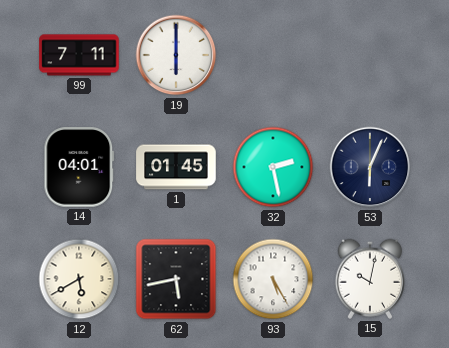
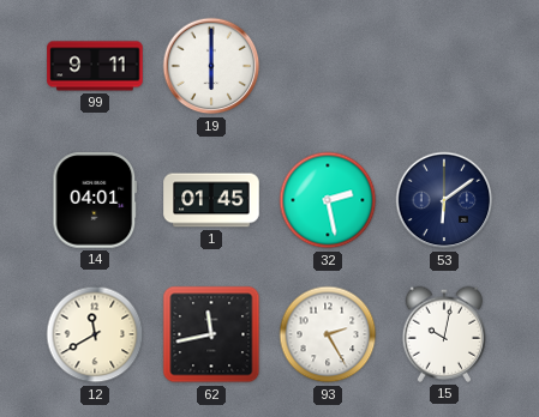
99: 7:11 -> 9:11
53: 6:04 -> 6:09
12: 5:40 -> 11:40
62: 5:43 -> 11:43
93: 5:25 -> 2:25
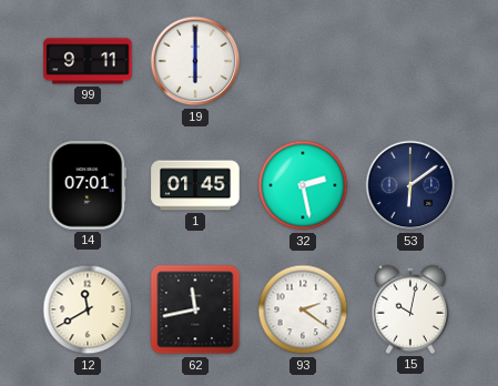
14: 04:01 -> 07:01
93: 2:25 -> 2:21
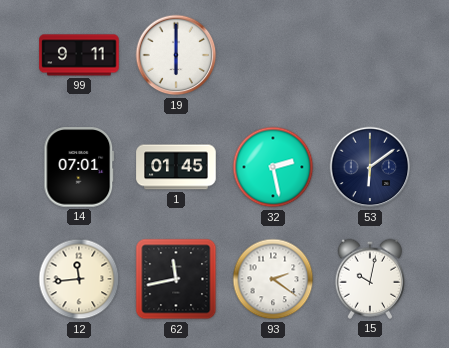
12: 11:40 -> 11:44
